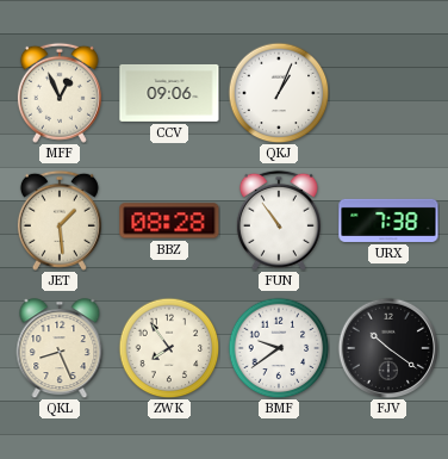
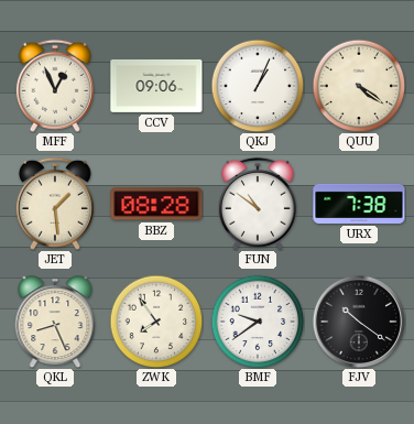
QUU: none -> 4:21
FUN: 10:54 -> 10:51
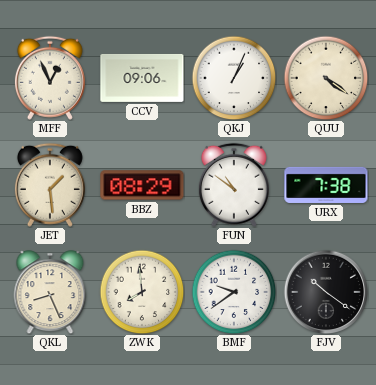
BBZ: 08:28 -> 08:29
ZWK: 7:54 -> 7:59
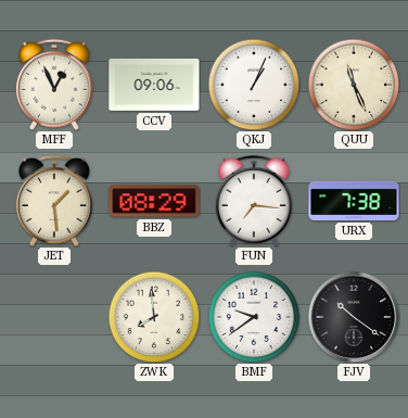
QUU: 4:21 -> 11:26
FUN: 10:51 -> 7:16
QKL: 8:26 -> none
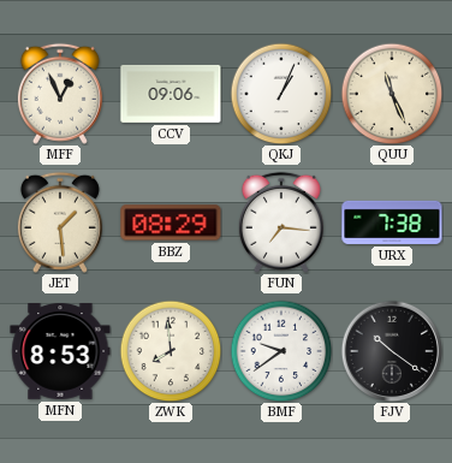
MFN: none -> 8:53
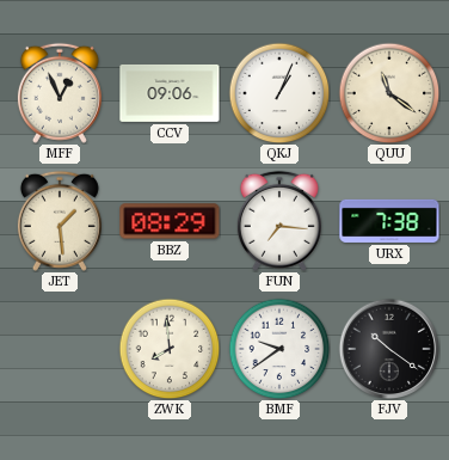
QUU: 11:26 -> 11:21
MFN: 8:53 -> none
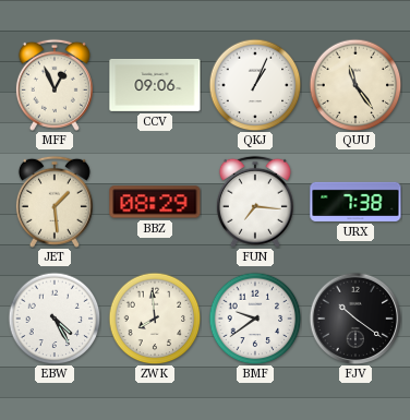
QUU: 11:21 -> 11:24
EBW: none -> 4:25
